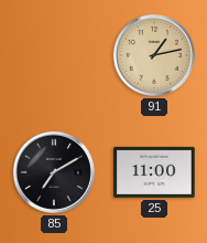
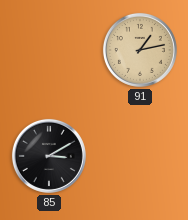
85: 7:10 -> 3:10
25: 11:00 -> none
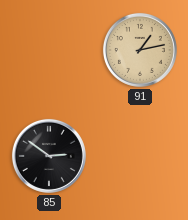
85: 3:10 -> 2:51
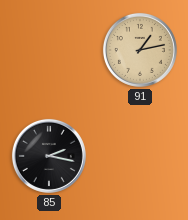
85: 2:51 -> 2:17
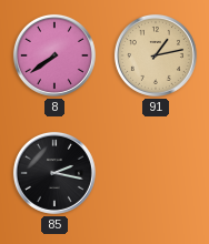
8: none -> 7:39
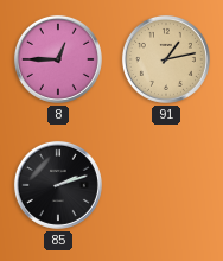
8: 7:39 -> 12:45
85: 2:17 -> 2:12
